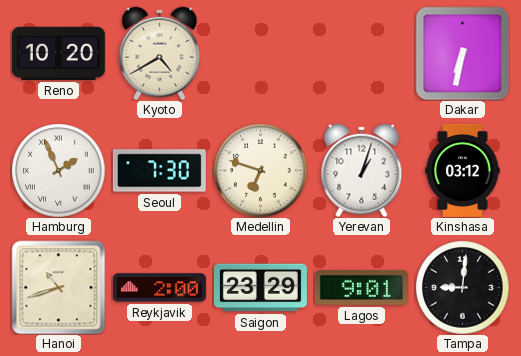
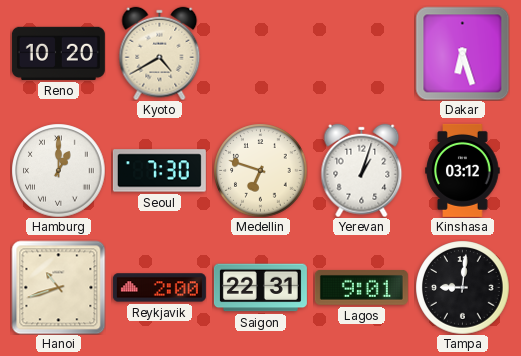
Dakar: 6:32 -> 6:27
Hamburg: 1:56 -> 1:00
Saigon: 23:29 -> 22:31
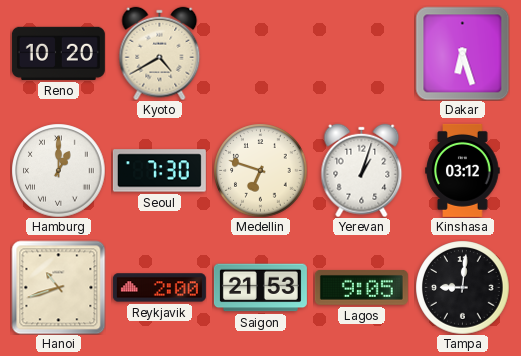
Saigon: 22:31 -> 21:53
Lagos: 9:01 -> 9:05
